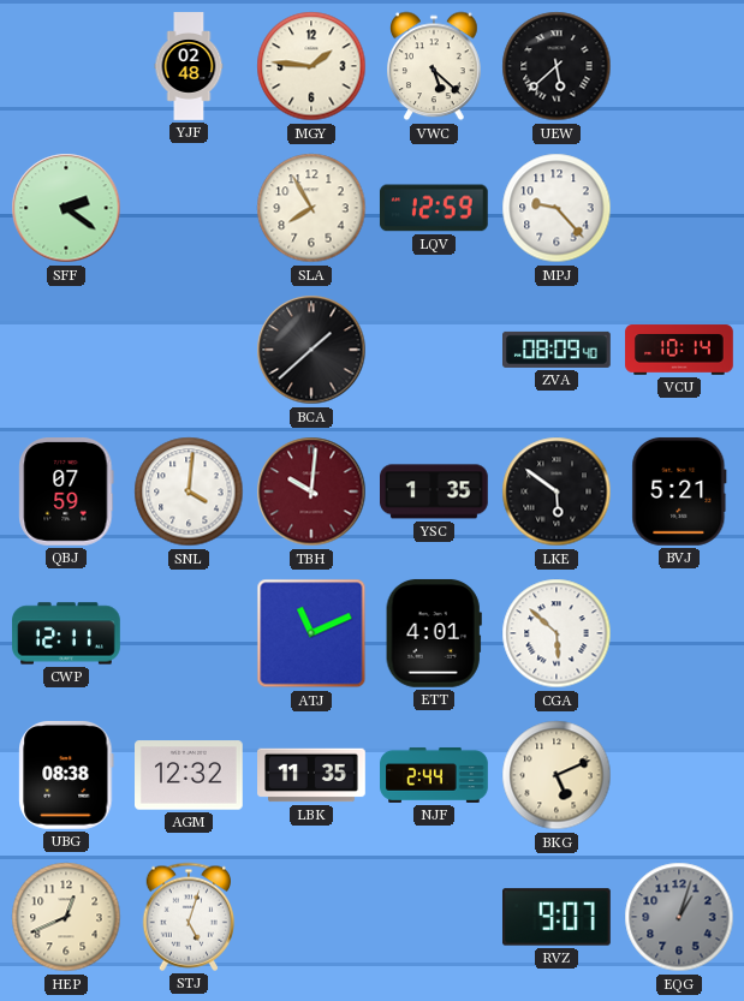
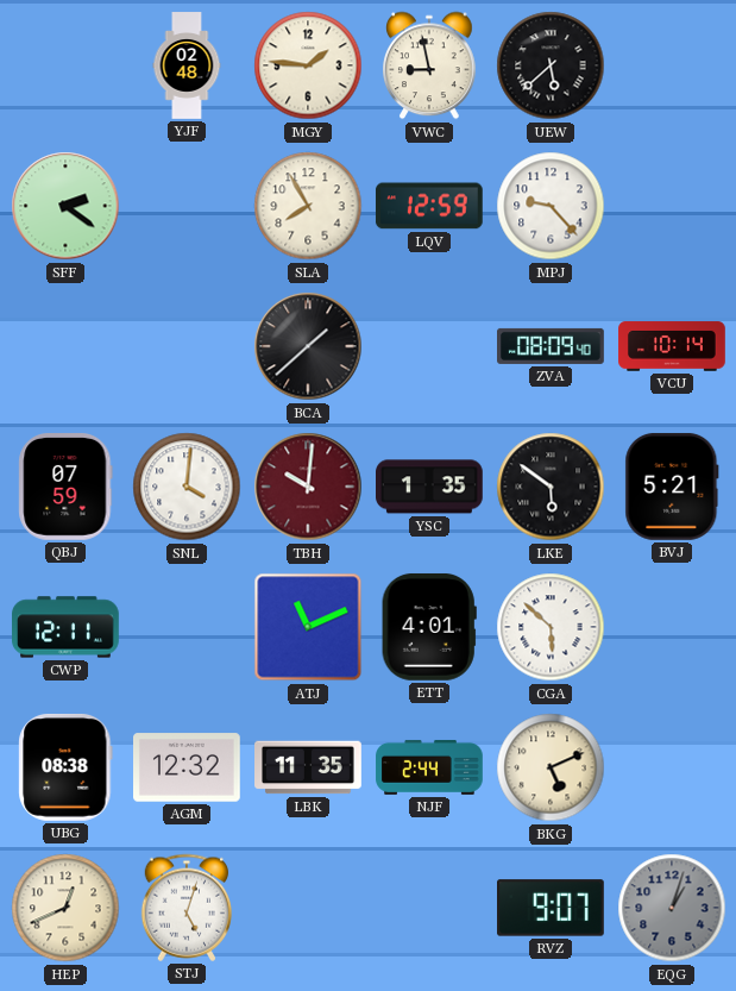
VWC: 5:22 -> 8:58
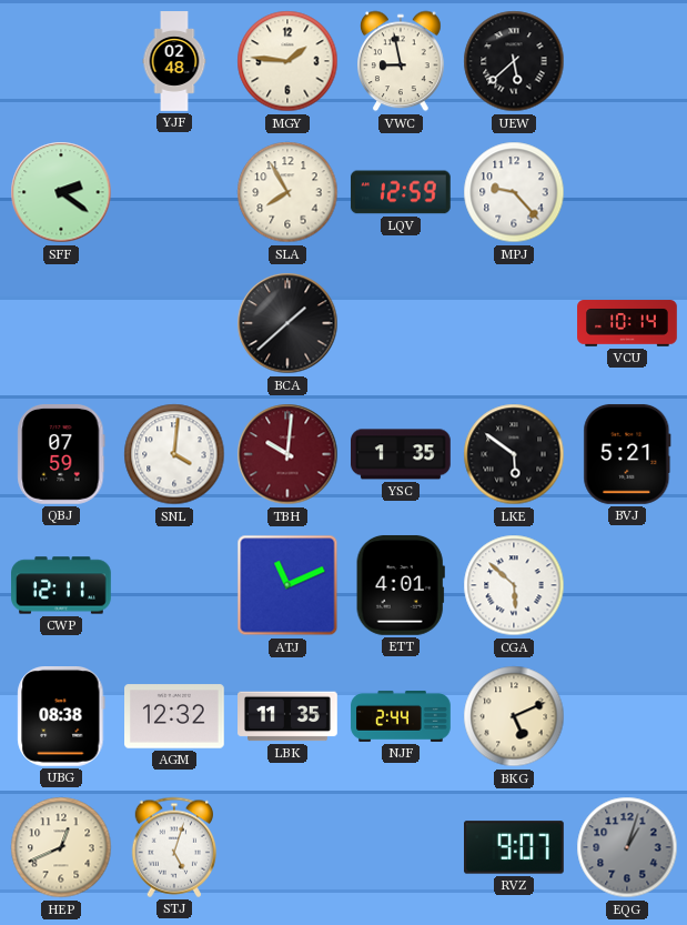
ZVA: 08:09 -> none
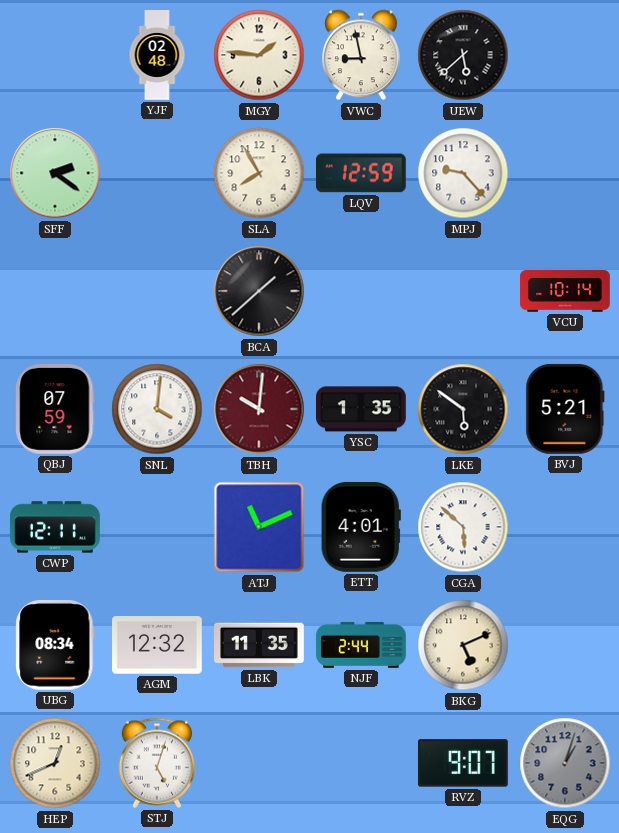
UBG: 08:38 -> 08:34
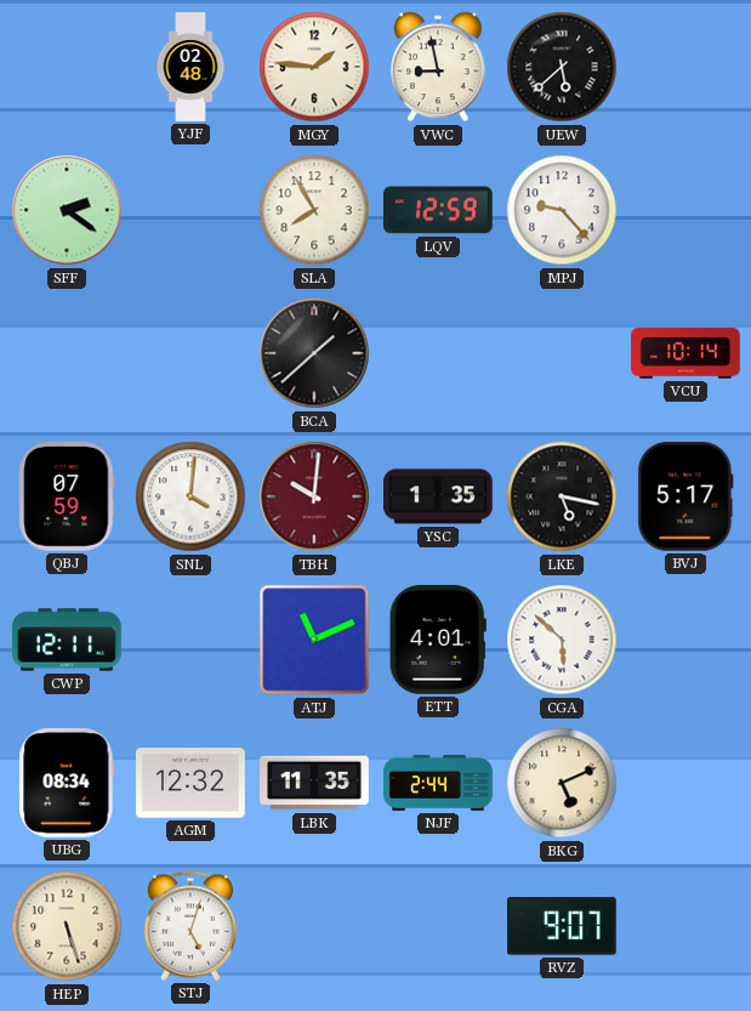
LKE: 5:51 -> 5:17
BVJ: 5:21 -> 5:17
HEP: 12:41 -> 5:27
EQG: 1:03 -> none
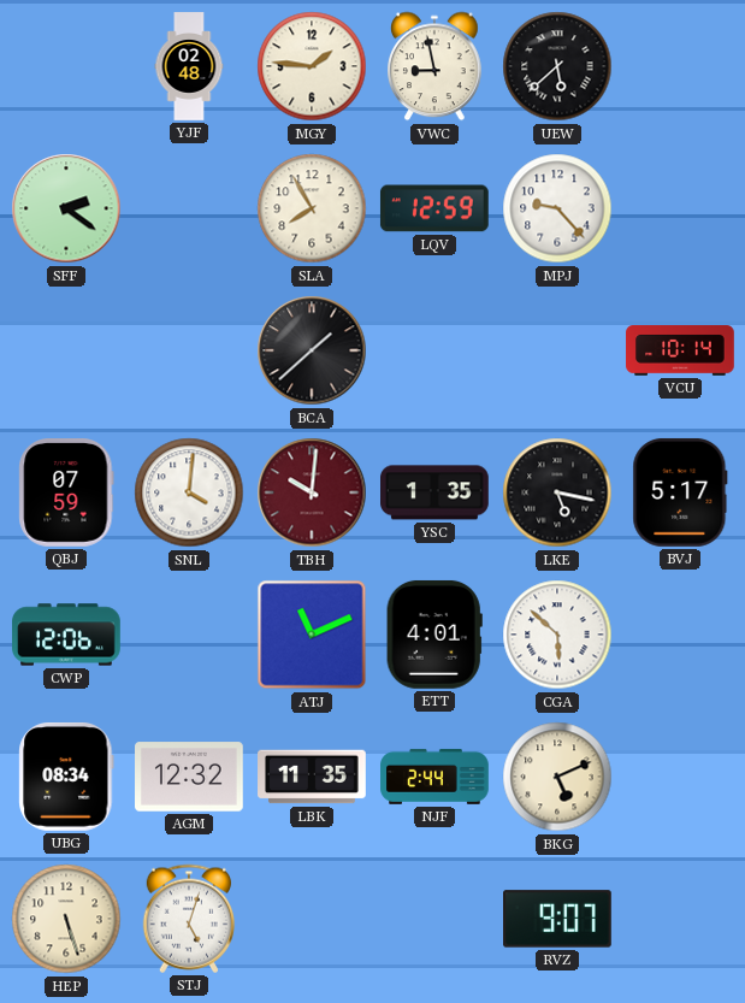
CWP: 12:11 -> 12:06
